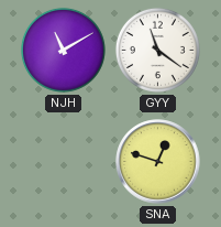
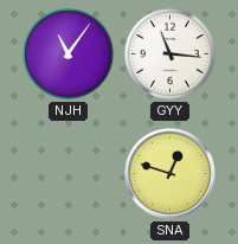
NJH: 11:10 -> 11:06
GYY: 11:21 -> 11:16
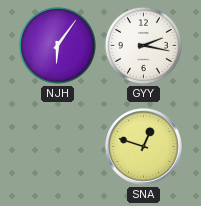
NJH: 11:06 -> 6:06
GYY: 11:16 -> 2:17
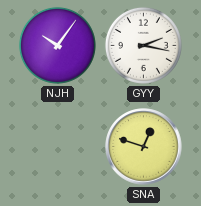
NJH: 6:06 -> 10:06
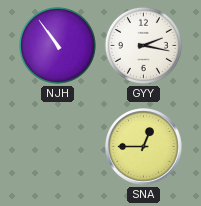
NJH: 10:06 -> 10:54
SNA: 12:48 -> 12:45
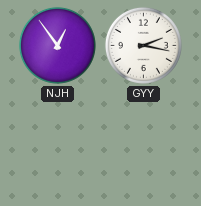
NJH: 10:54 -> 12:54
SNA: 12:45 -> none
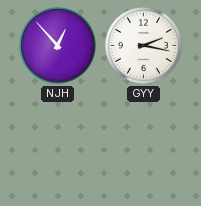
NJH: 12:54 -> 12:53
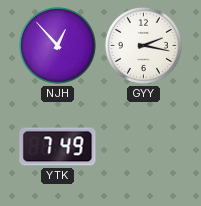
YTK: none -> 7:49
